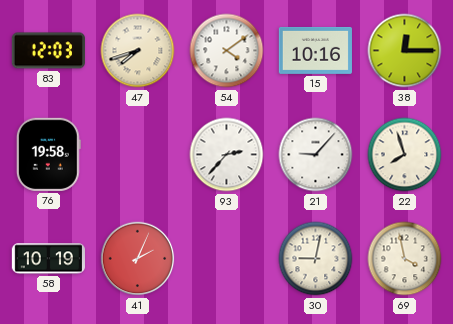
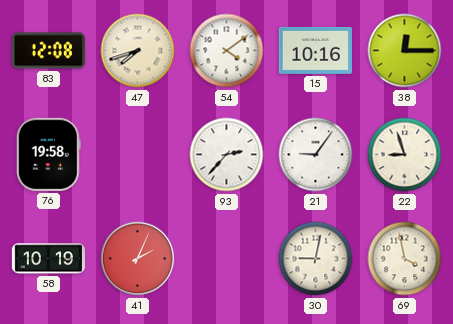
83: 12:03 -> 12:08
21: 9:07 -> 9:06
22: 7:57 -> 8:57
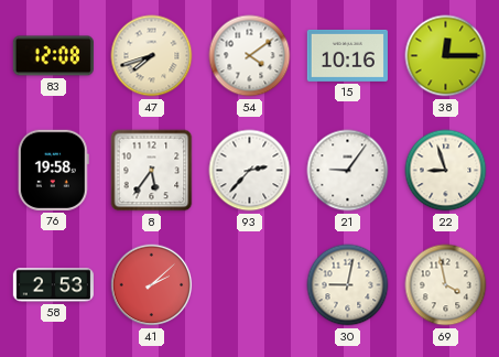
8: none -> 5:36
58: 10:19 -> 2:53
41: 2:04 -> 2:08
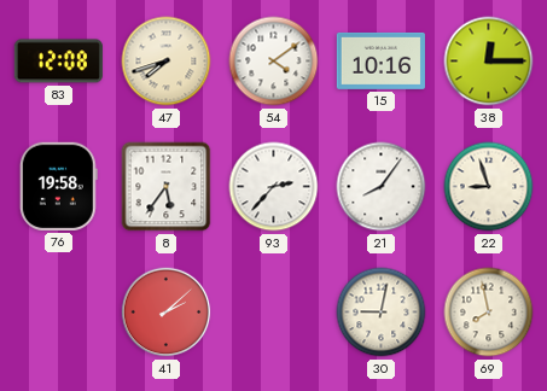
21: 9:06 -> 8:06
58: 2:53 -> none
69: 3:58 -> 7:58
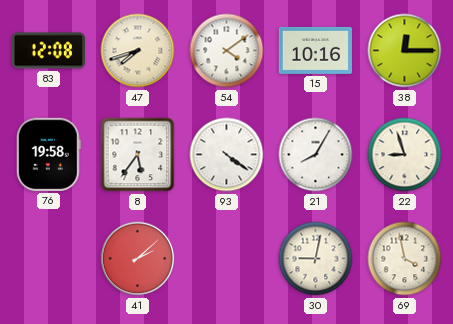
93: 2:37 -> 4:21
21: 8:06 -> 8:05
69: 7:58 -> 3:58
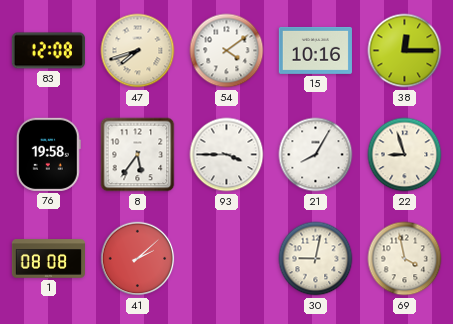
93: 4:21 -> 3:45
1: none -> 08:08
